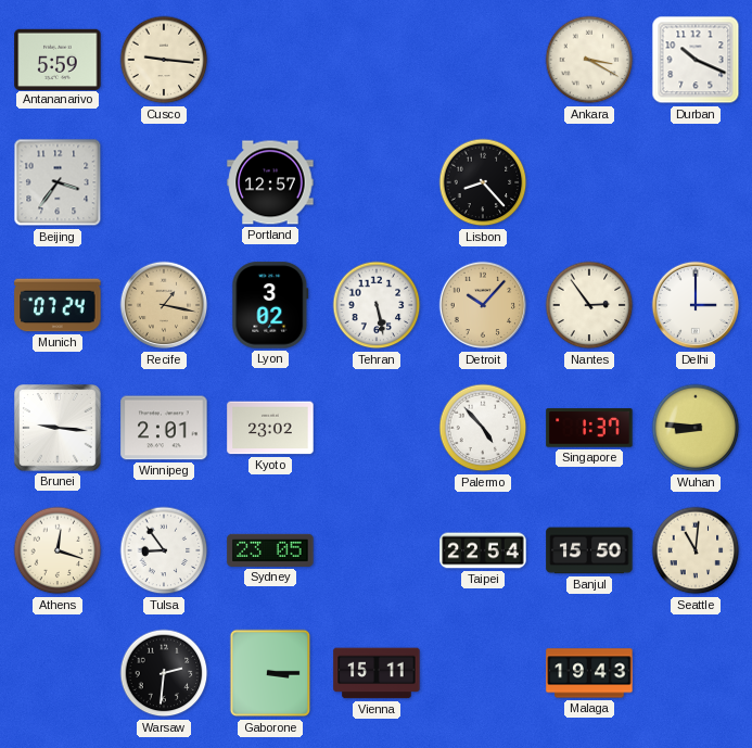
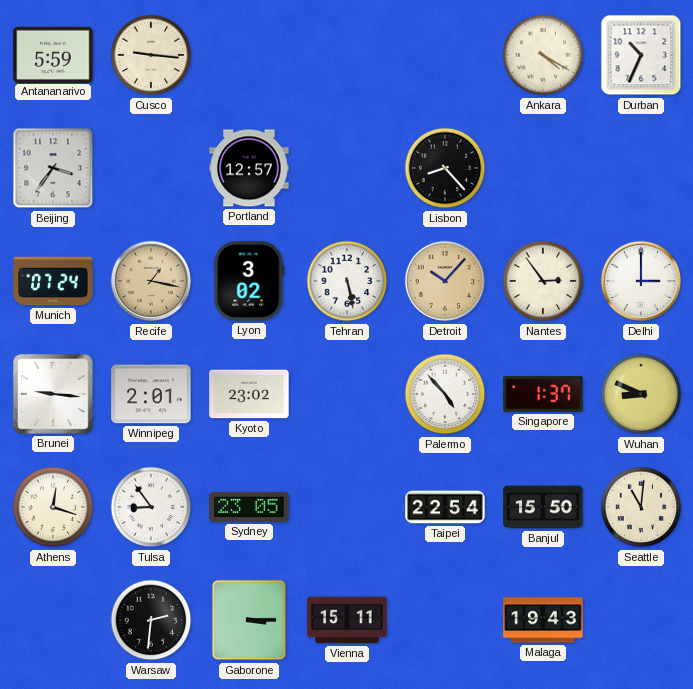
Ankara: 3:20 -> 4:20
Durban: 10:19 -> 10:34
Wuhan: 8:46 -> 8:49
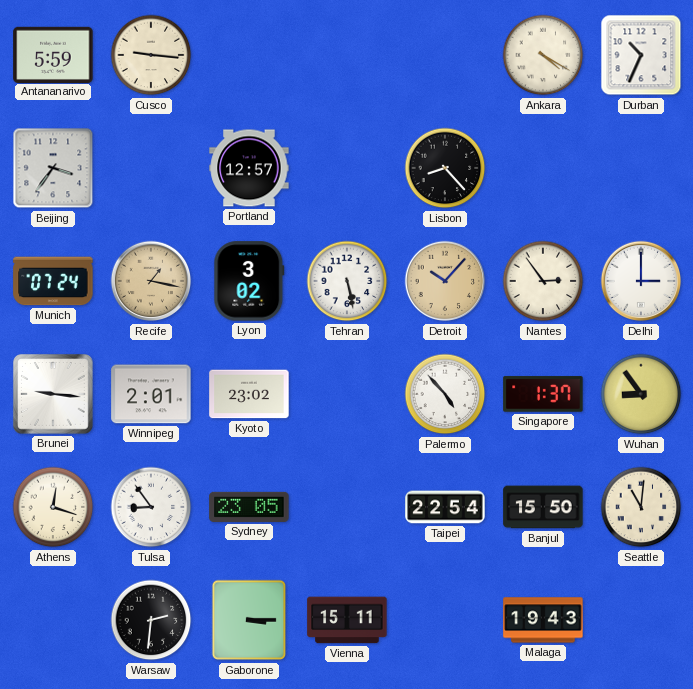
Wuhan: 8:49 -> 8:54
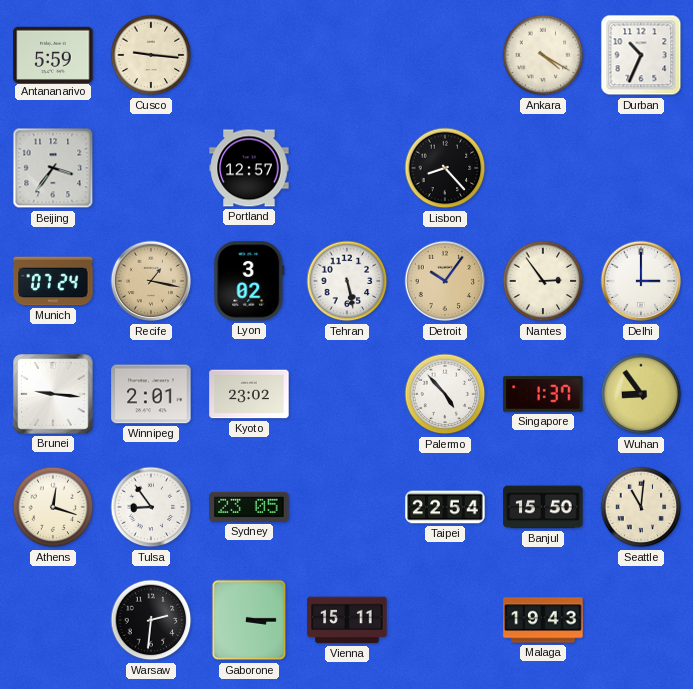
Detroit: 10:07 -> 10:06
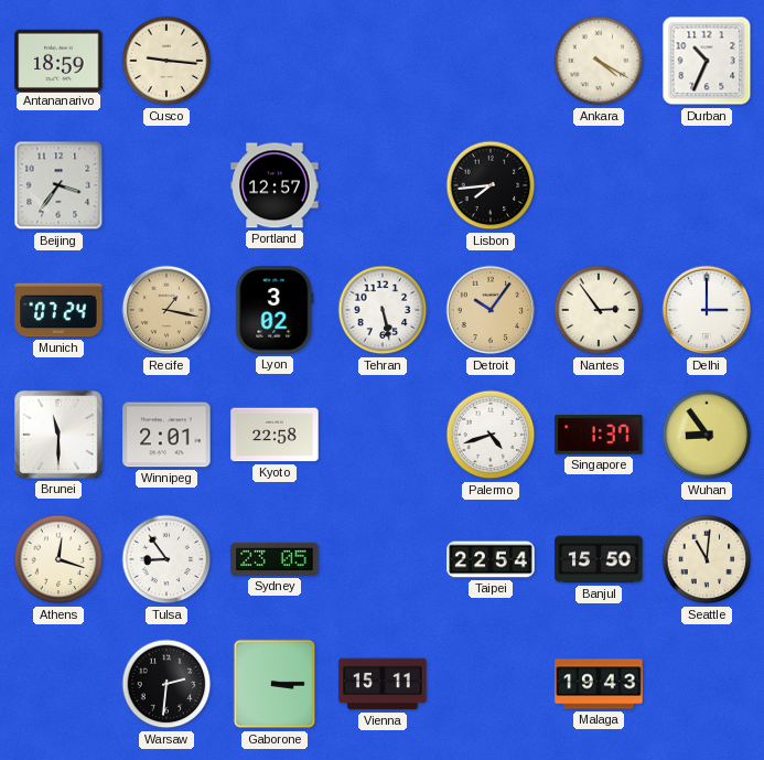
Antananarivo: 5:59 -> 18:59
Lisbon: 8:23 -> 7:44
Brunei: 9:16 -> 11:30
Kyoto: 23:02 -> 22:58
Palermo: 4:53 -> 4:42
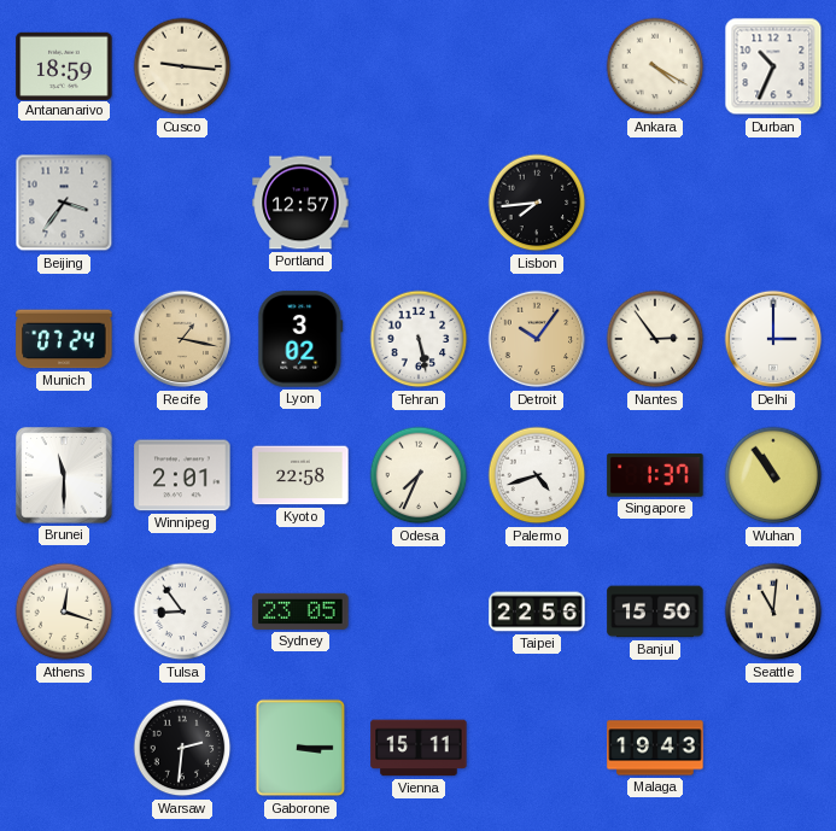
Odesa: none -> 7:34
Wuhan: 8:54 -> 10:54
Taipei: 22:54 -> 22:56
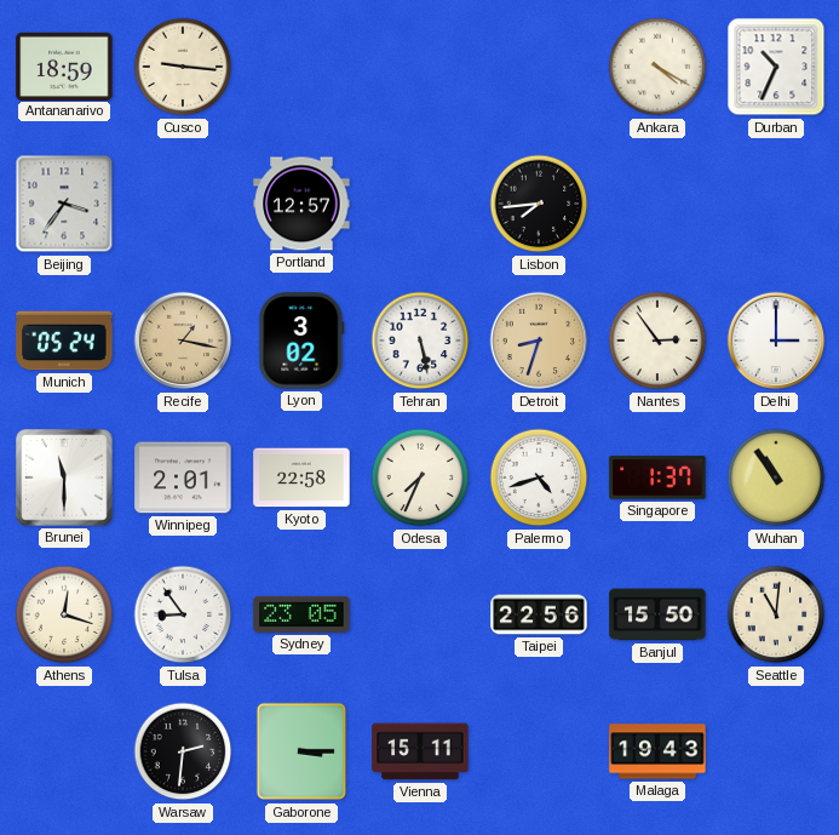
Munich: 07:24 -> 05:24
Detroit: 10:06 -> 8:33
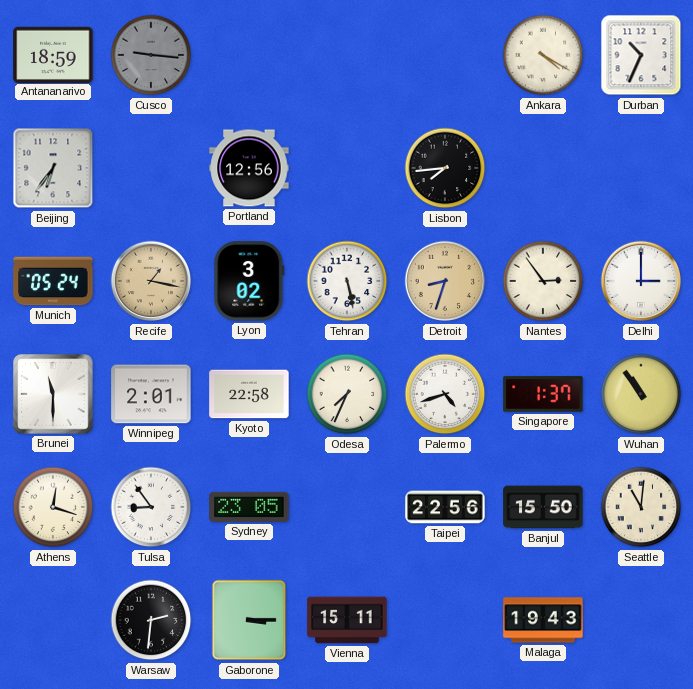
Cusco dial: cream -> grey
Beijing: 3:36 -> 6:36
Portland: 12:57 -> 12:56
